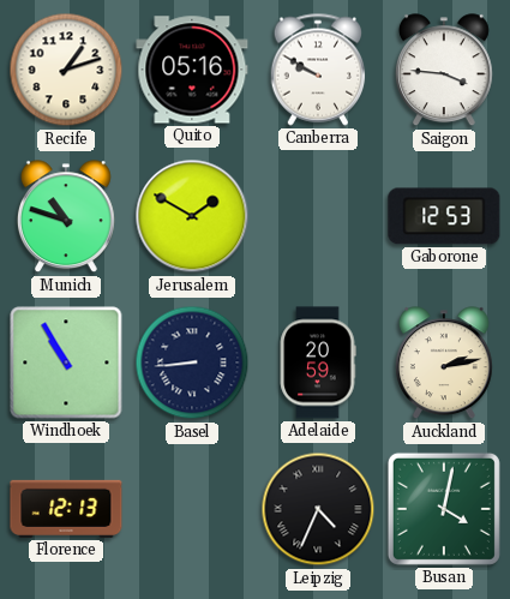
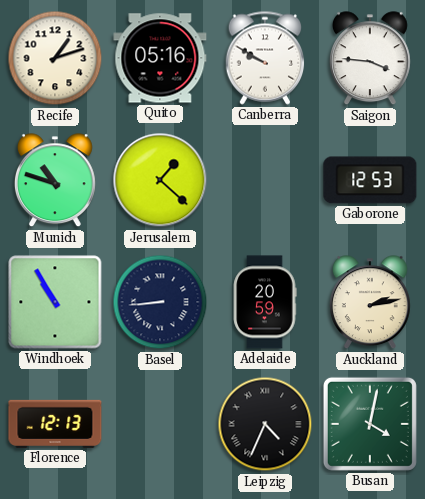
Jerusalem: 1:50 -> 1:22
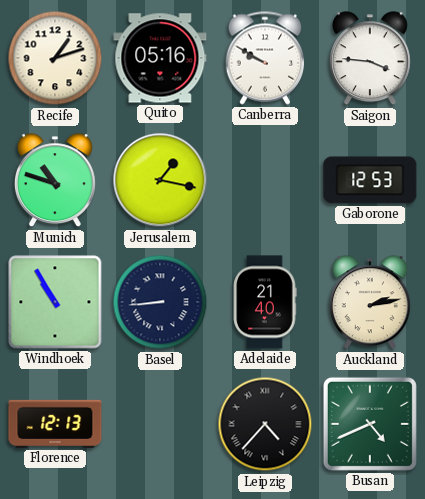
Jerusalem: 1:22 -> 1:17
Adelaide: 20:59 -> 21:40
Leipzig: 4:34 -> 4:37
Busan: 4:02 -> 4:41
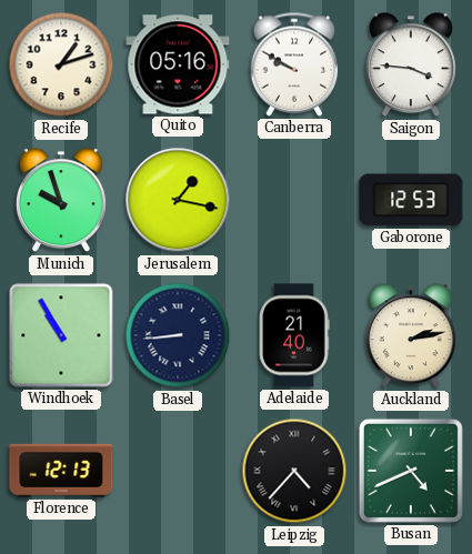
Munich: 10:48 -> 9:57
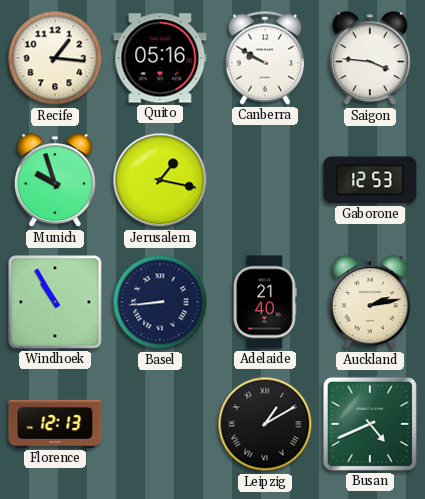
Recife: 1:12 -> 1:16
Leipzig: 4:37 -> 1:10
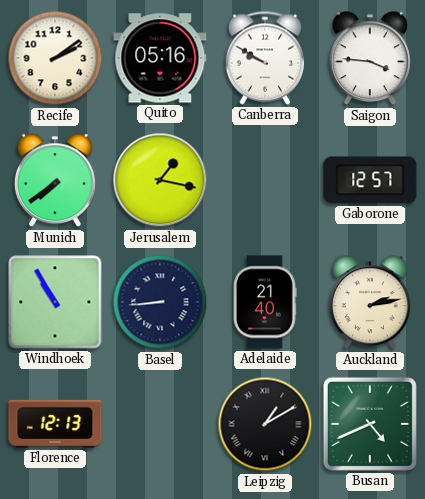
Recife: 1:16 -> 2:09
Munich: 9:57 -> 7:39
Gaborone: 12:53 -> 12:57
